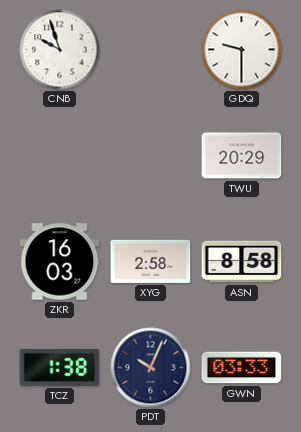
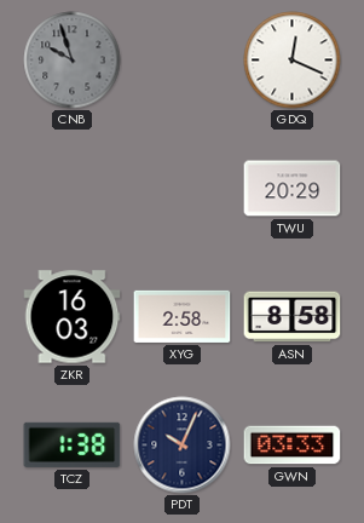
CNB dial: white -> grey
GDQ: 9:30 -> 12:19
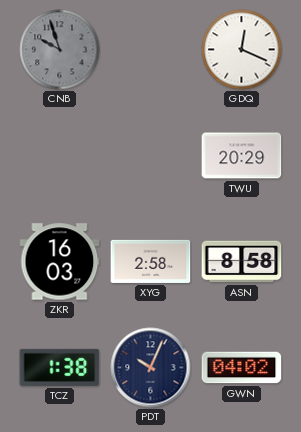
GWN: 03:33 -> 04:02
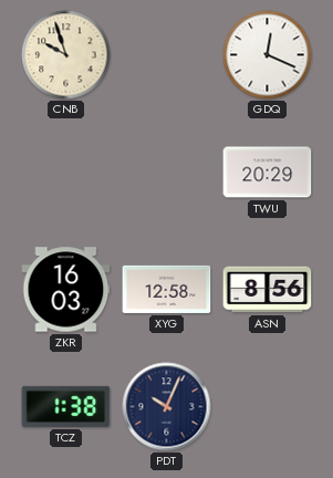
CNB dial: grey -> cream
XYG: 2:58 -> 12:58
ASN: 8:58 -> 8:56
GWN: 04:02 -> none
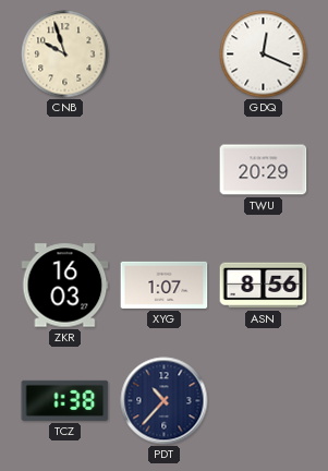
XYG: 12:58 -> 1:07
PDT: 10:04 -> 10:37
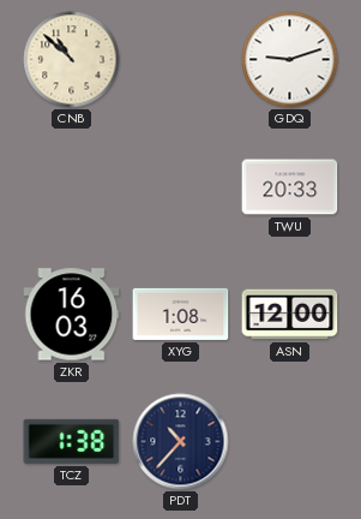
CNB: 9:57 -> 10:52
GDQ: 12:19 -> 9:12
TWU: 20:29 -> 20:33
XYG: 1:07 -> 1:08
ASN: 8:56 -> 12:00
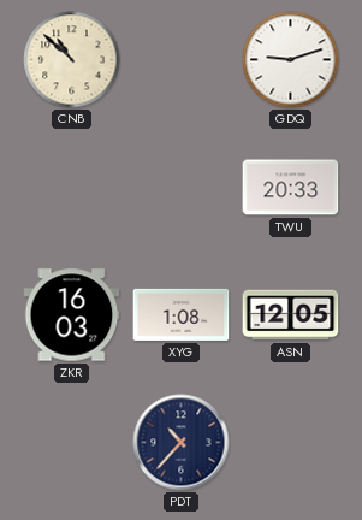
ASN: 12:00 -> 12:05
TCZ: 1:38 -> none
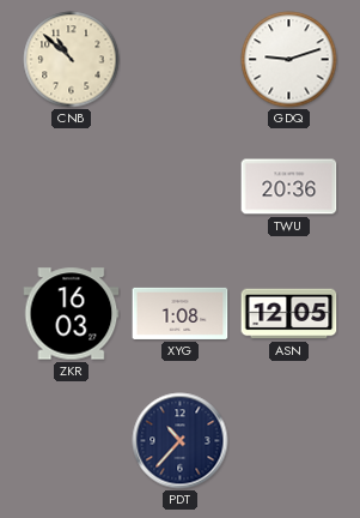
TWU: 20:33 -> 20:36
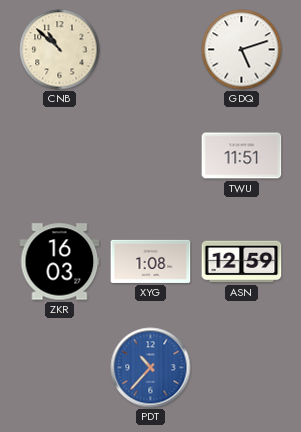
GDQ: 9:12 -> 5:12
TWU: 20:36 -> 11:51
ASN: 12:05 -> 12:59
PDT dial: navy -> blue
